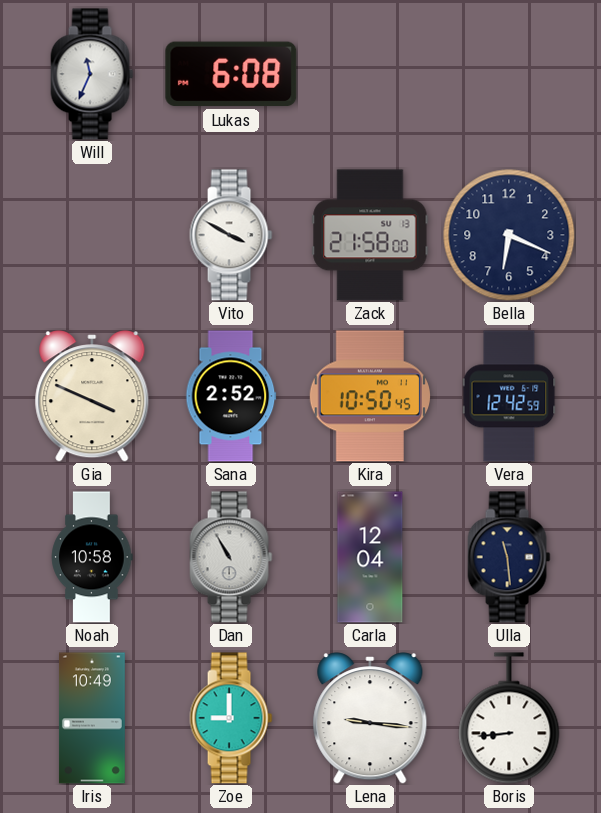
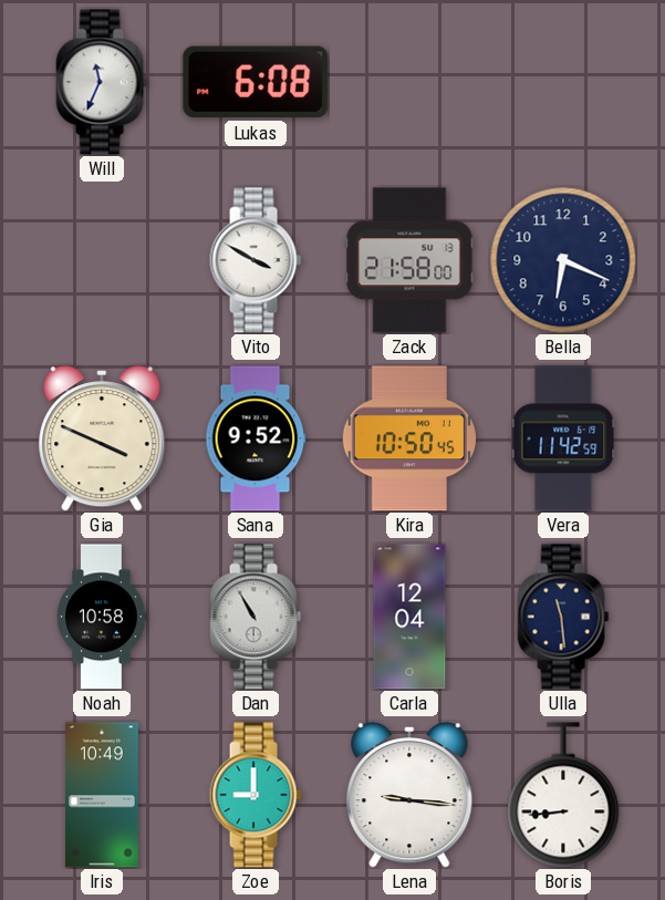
Sana: 2:52 -> 9:52
Vera: 12:42 -> 11:42
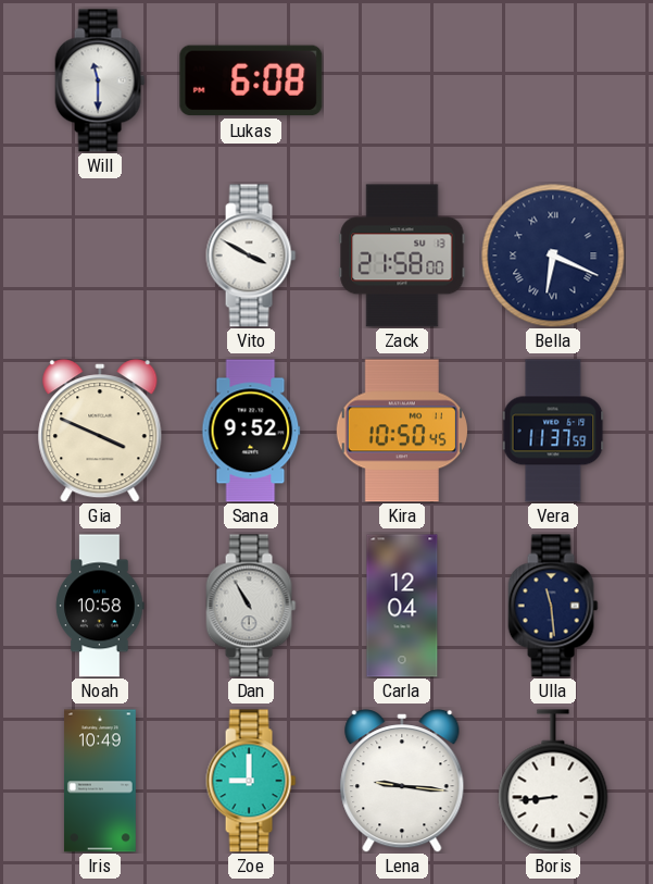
Will: 11:34 -> 11:30
Bella numerals: Arabic -> Roman
Vera: 11:42 -> 11:37
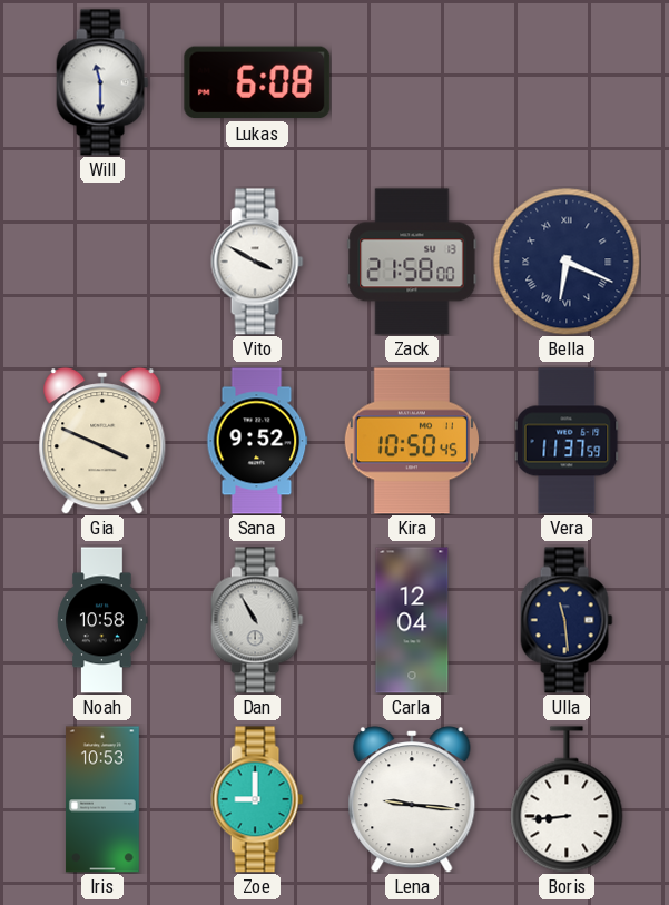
Iris: 10:49 -> 10:53
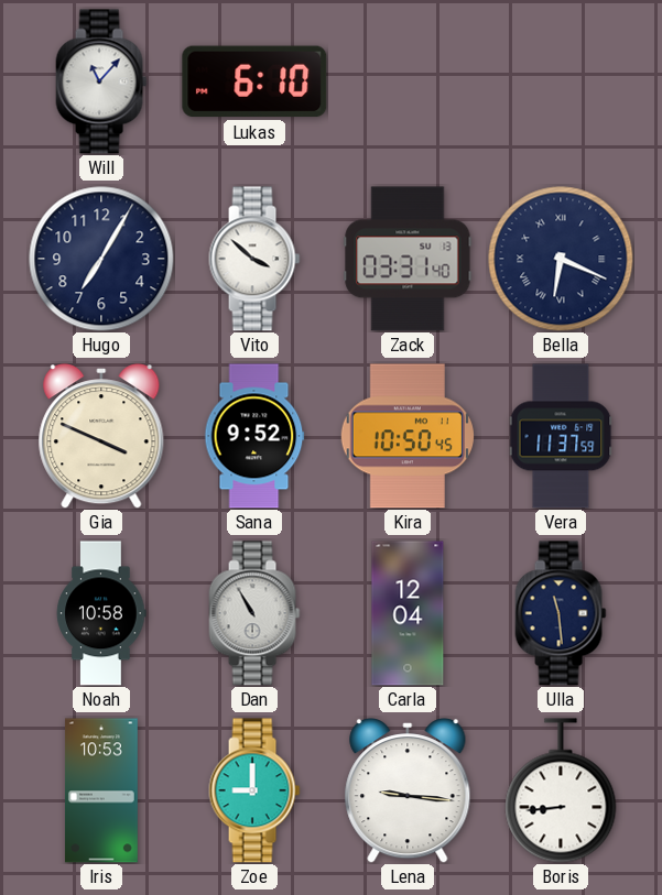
Will: 11:30 -> 11:07
Lukas: 6:08 -> 6:10
Hugo: none -> 7:05
Vito: 3:50 -> 3:52
Zack: 21:58 -> 03:31
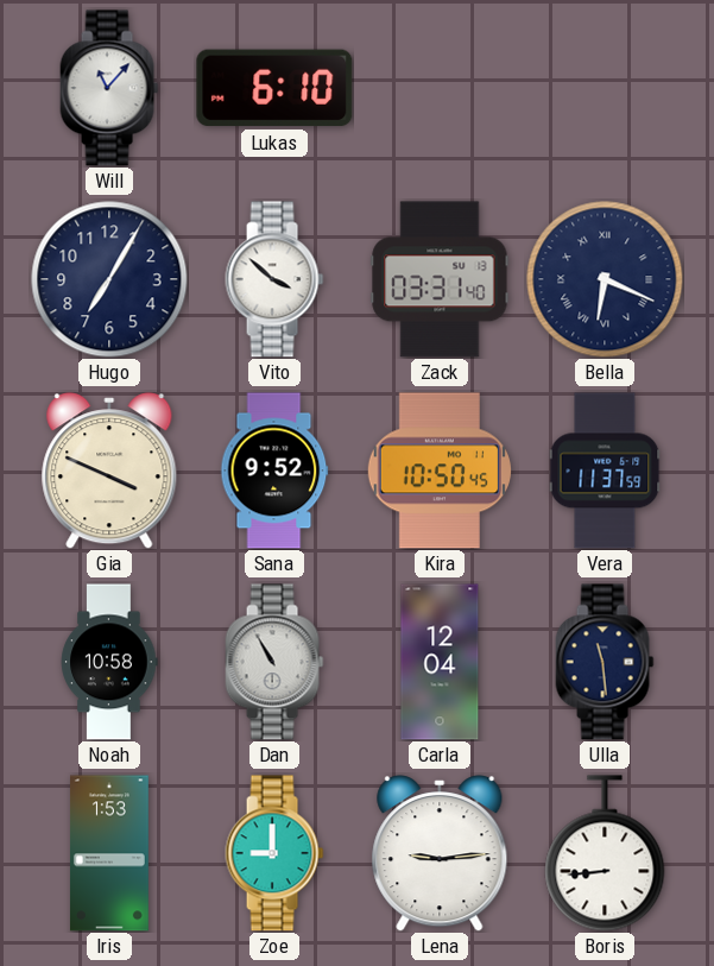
Iris: 10:53 -> 1:53
Lena: 9:16 -> 9:14
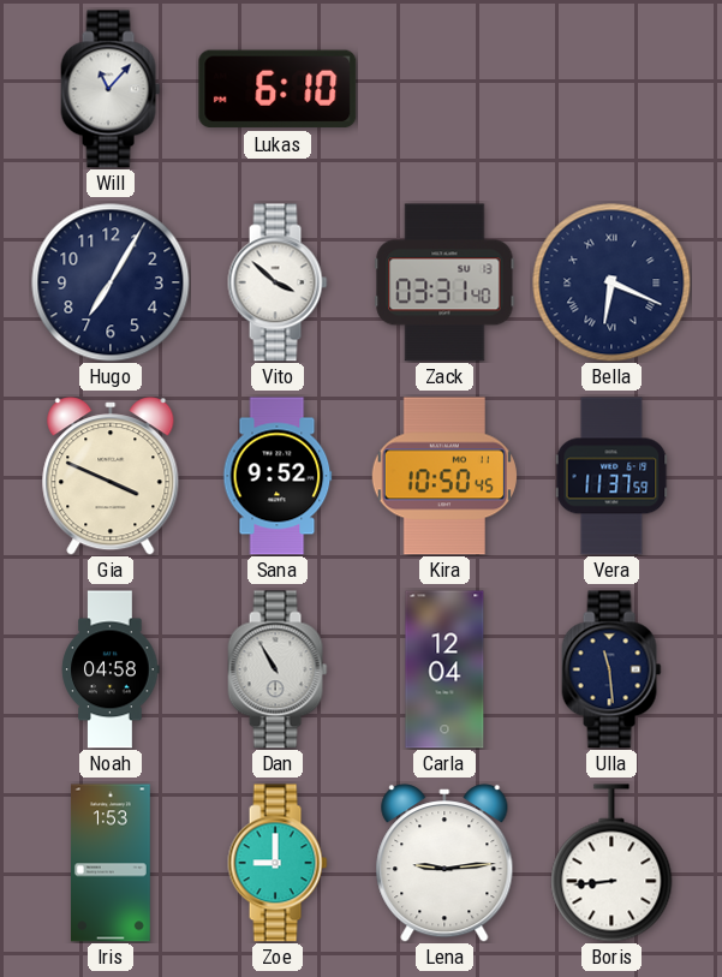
Noah: 10:58 -> 04:58
